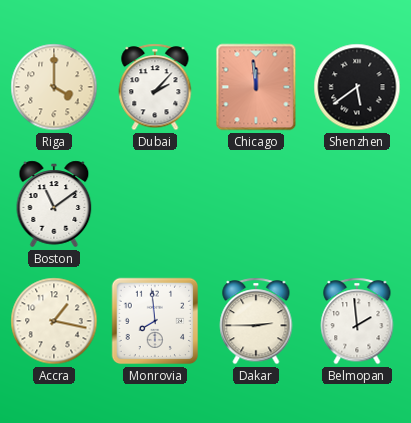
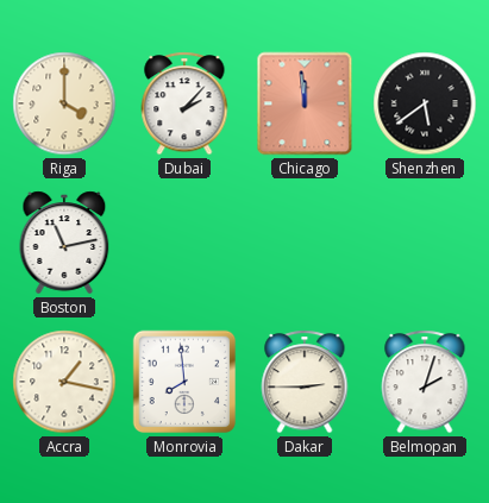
Boston: 11:09 -> 11:13
Belmopan: 1:59 -> 2:03
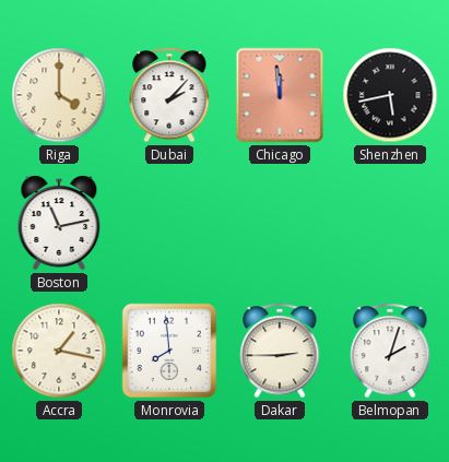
Shenzhen: 5:39 -> 5:43
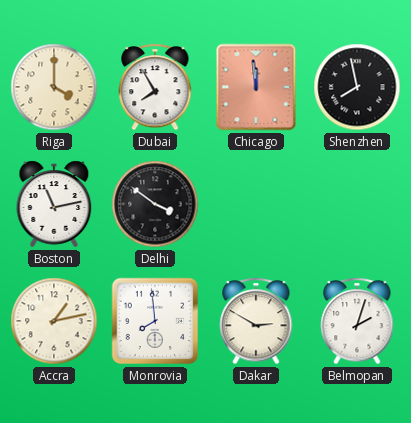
Dubai: 2:07 -> 7:55
Shenzhen: 5:43 -> 7:58
Delhi: none -> 3:51
Accra: 1:17 -> 1:13
Dakar: 2:45 -> 2:50
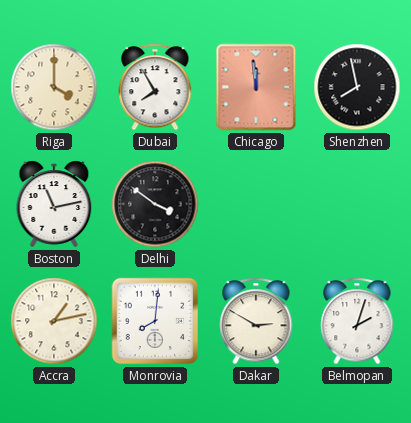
Monrovia: 7:59 -> 8:01
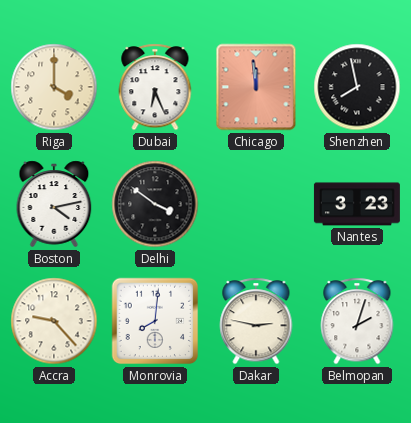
Dubai: 7:55 -> 6:26
Boston: 11:13 -> 4:13
Nantes: none -> 3:23
Accra: 1:13 -> 9:23
Dakar: 2:50 -> 2:47
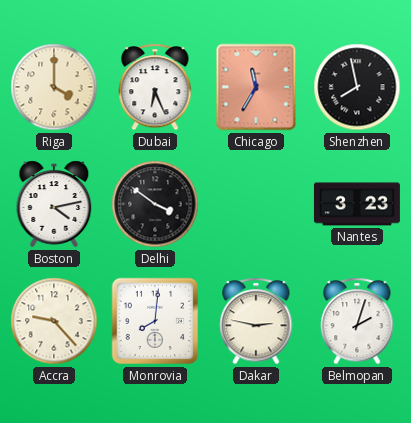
Chicago: 11:59 -> 11:35
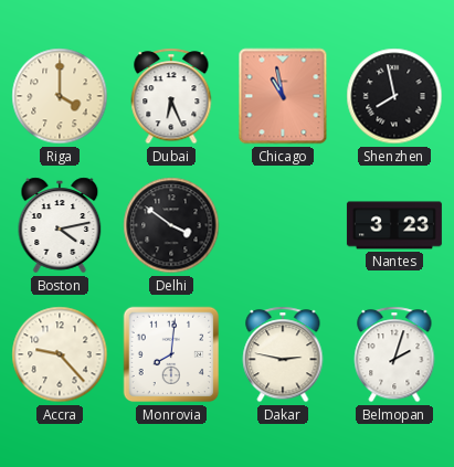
Chicago: 11:35 -> 10:58
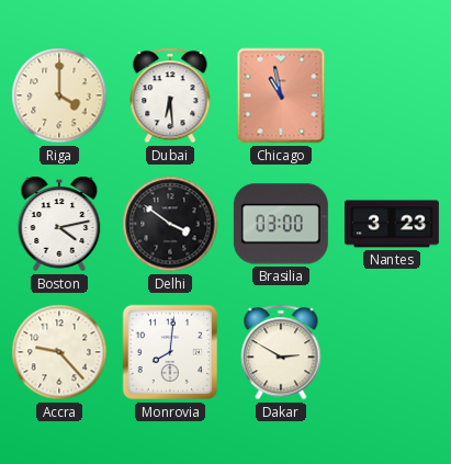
Dubai: 6:26 -> 6:29
Shenzhen: 7:58 -> none
Brasilia: none -> 03:00
Dakar: 2:47 -> 2:50
Belmopan: 2:03 -> none
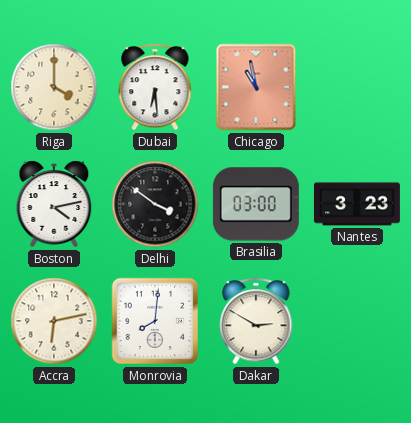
Accra: 9:23 -> 6:13
